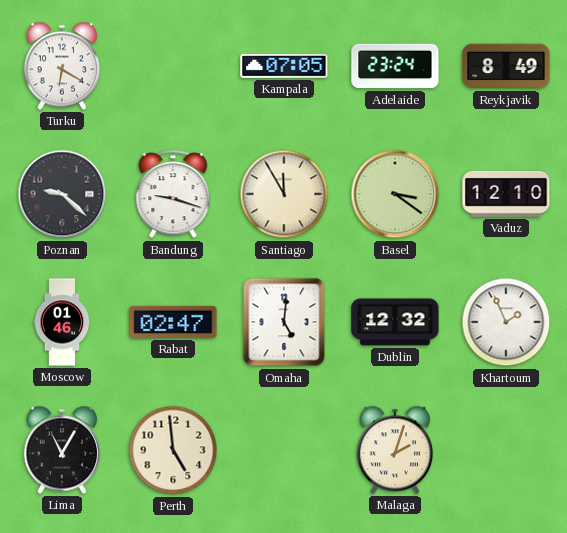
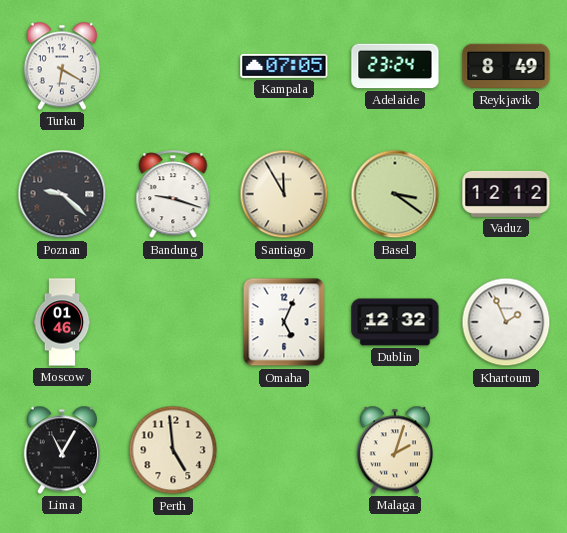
Vaduz: 12:10 -> 12:12
Rabat: 02:47 -> none
Omaha: 5:01 -> 5:04
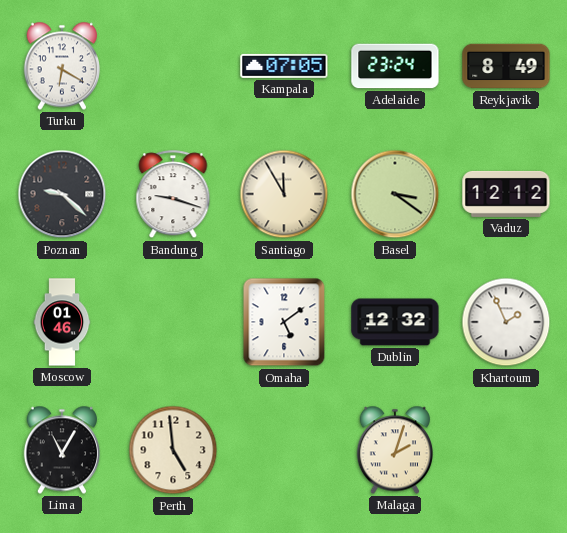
Omaha: 5:04 -> 5:09
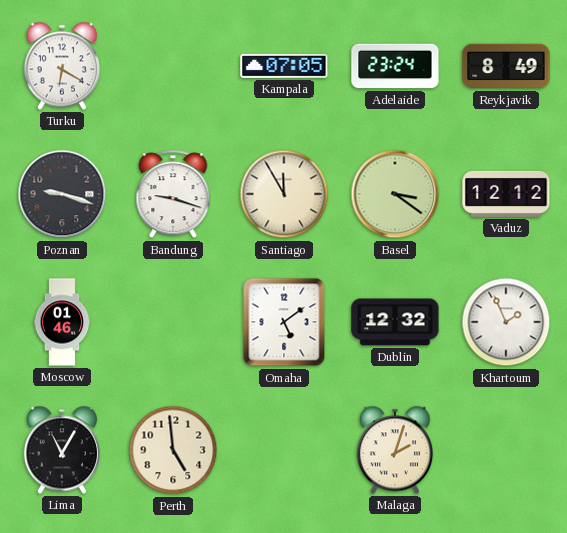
Poznan: 9:22 -> 9:18
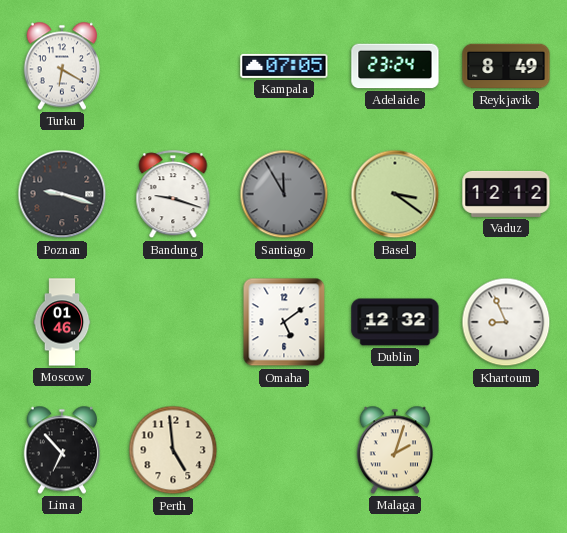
Santiago dial: cream -> grey
Khartoum: 1:56 -> 8:56
Lima: 11:05 -> 6:53
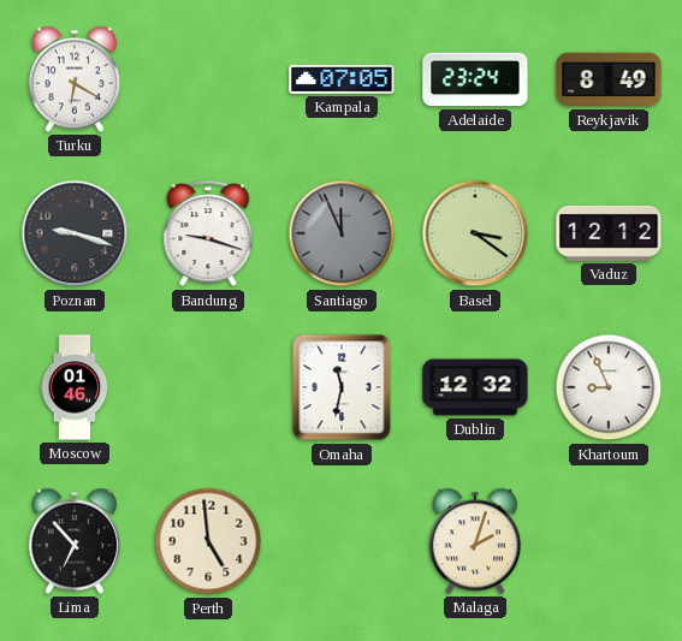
Santiago: 11:55 -> 11:56
Omaha: 5:09 -> 11:32
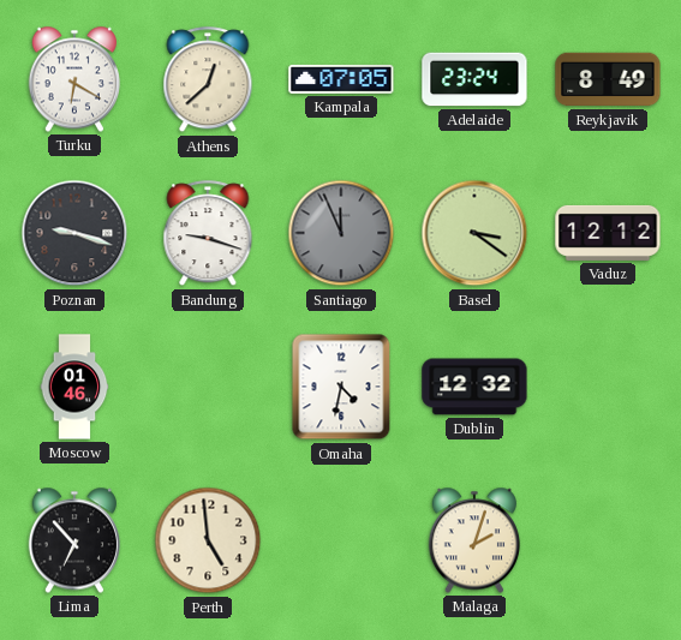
Athens: none -> 12:38
Omaha: 11:32 -> 4:32
Khartoum: 8:56 -> none
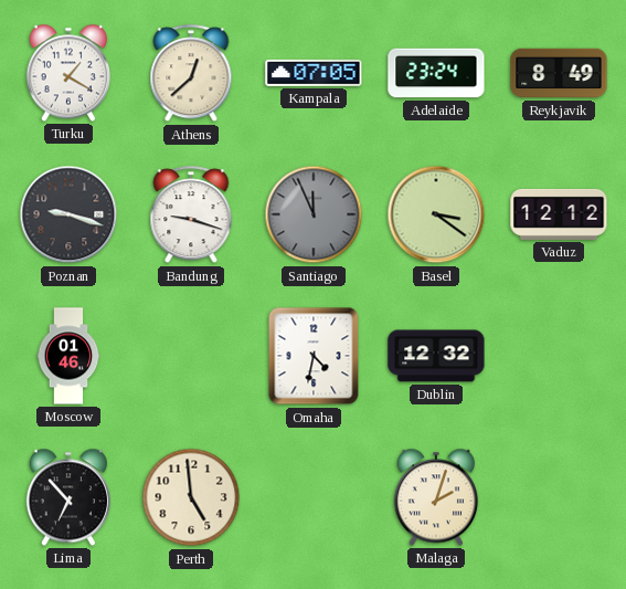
Turku: 6:20 -> 1:20
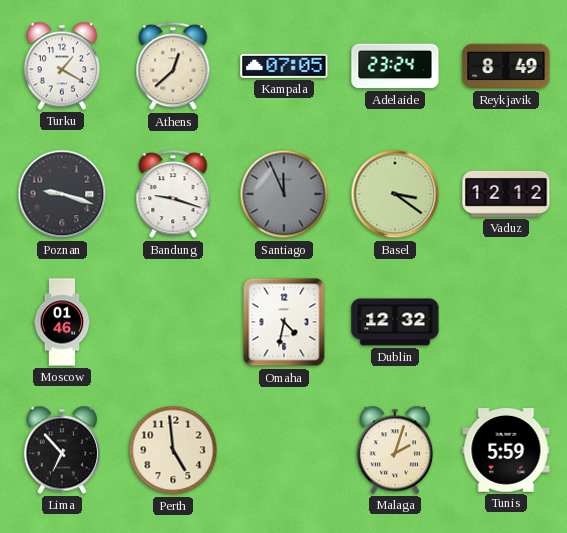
Tunis: none -> 5:59
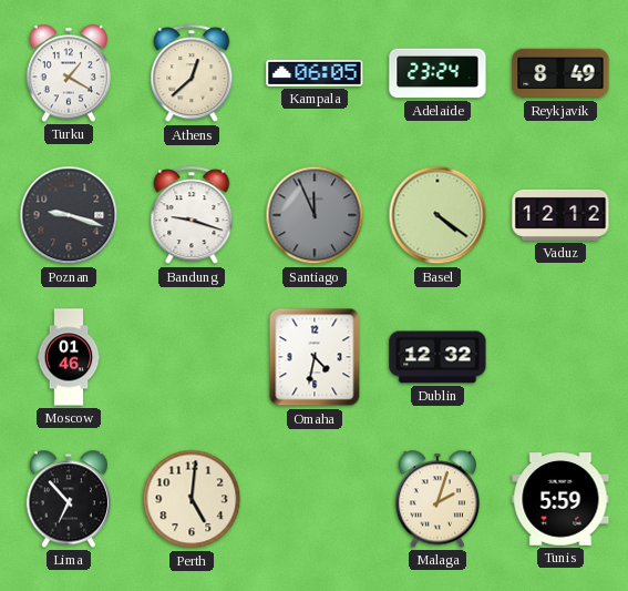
Kampala: 07:05 -> 06:05
Basel: 3:21 -> 4:21
Perth: 4:59 -> 5:01
